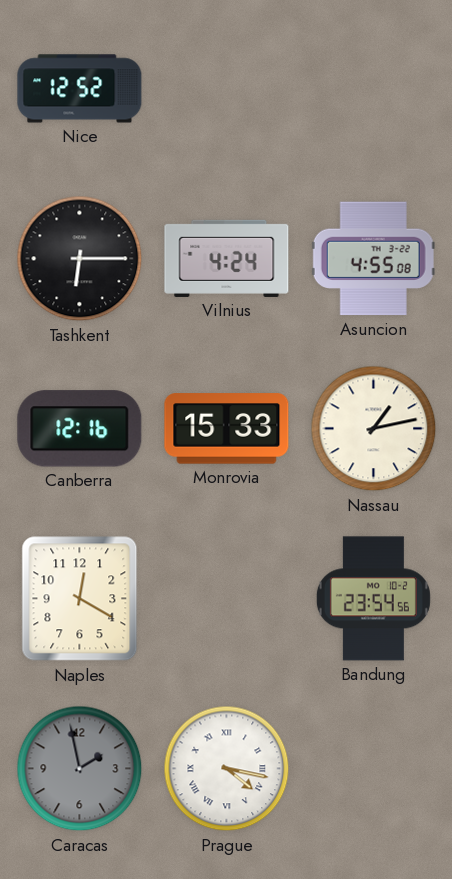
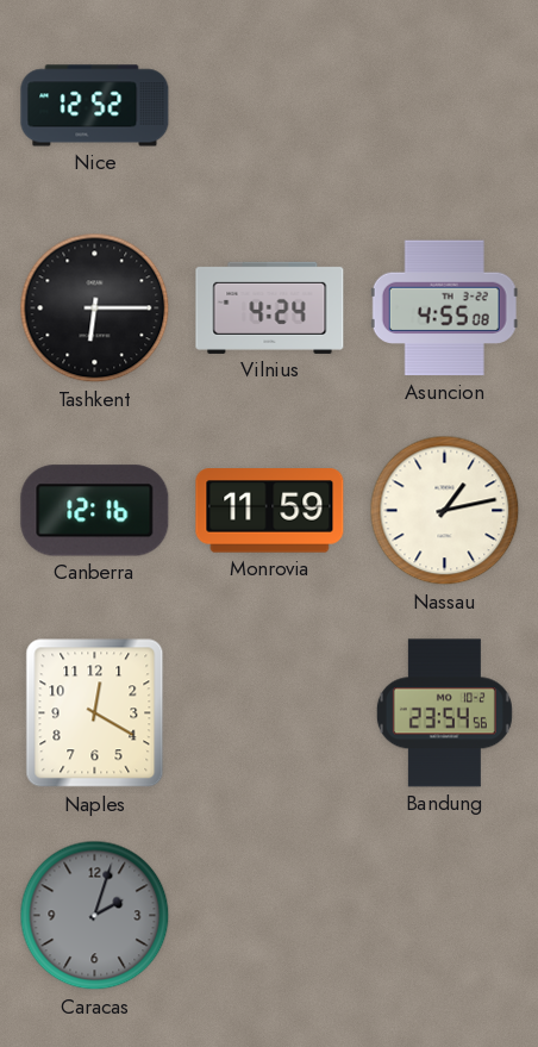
Monrovia: 15:33 -> 11:59
Caracas: 1:58 -> 2:03
Prague: 4:17 -> none
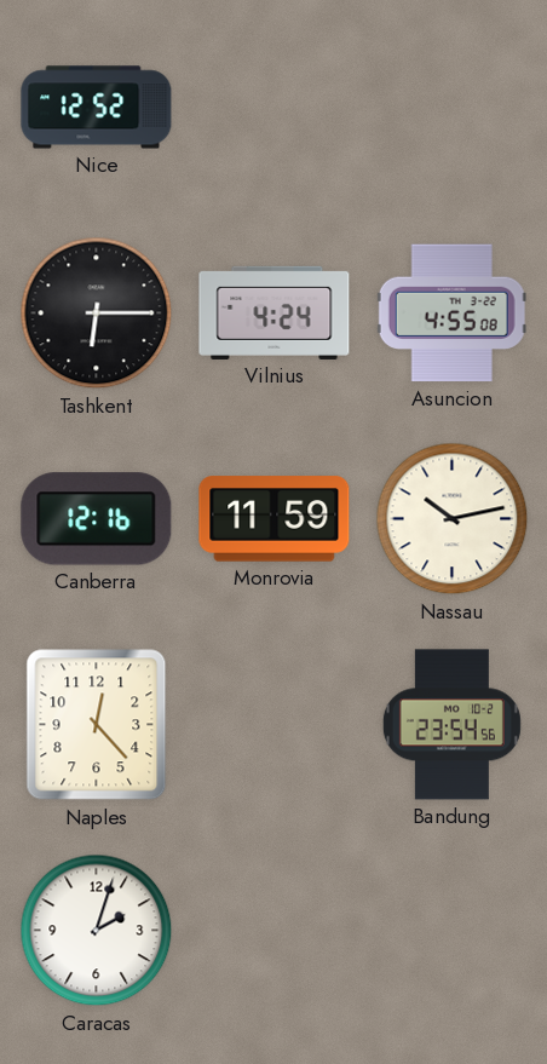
Nassau: 1:13 -> 10:13
Naples: 12:20 -> 12:23
Caracas dial: grey -> white
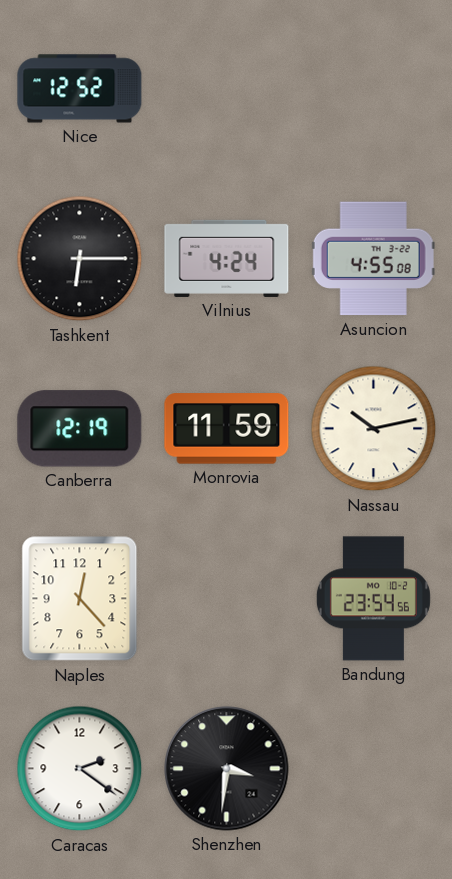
Canberra: 12:16 -> 12:19
Caracas: 2:03 -> 2:21
Shenzhen: none -> 3:31
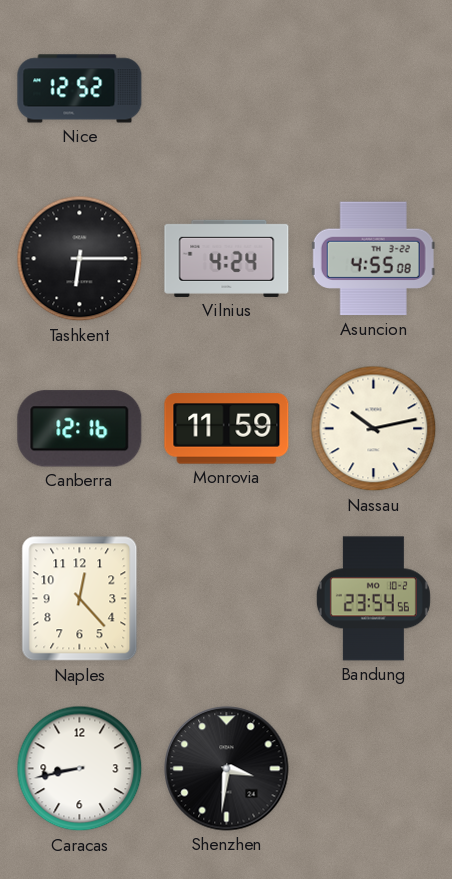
Canberra: 12:19 -> 12:16
Caracas: 2:21 -> 8:43
